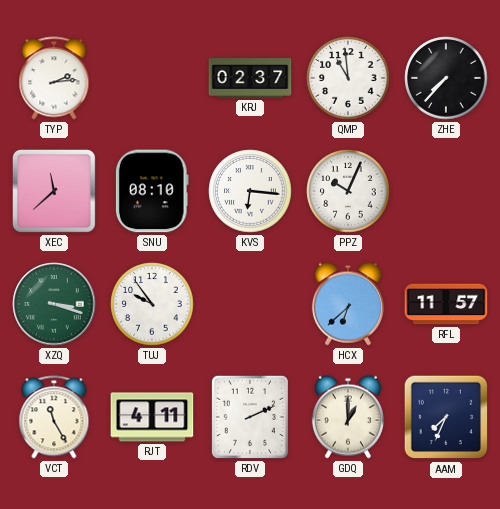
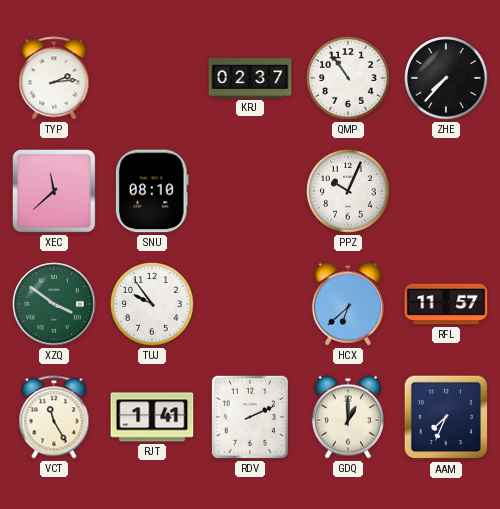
QMP: 10:59 -> 10:54
KVS: 6:16 -> none
XZQ: 3:18 -> 3:51
RJT: 4:11 -> 1:41
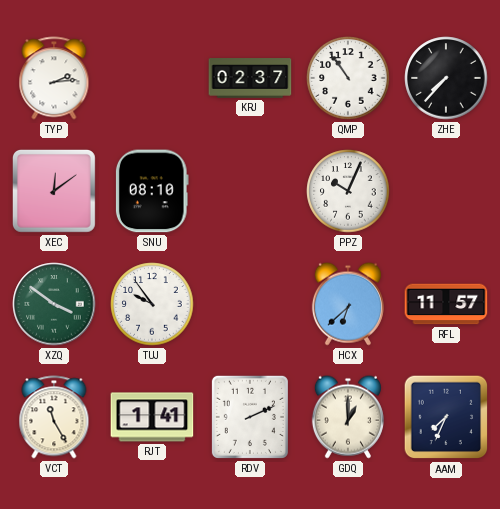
XEC: 11:38 -> 12:09
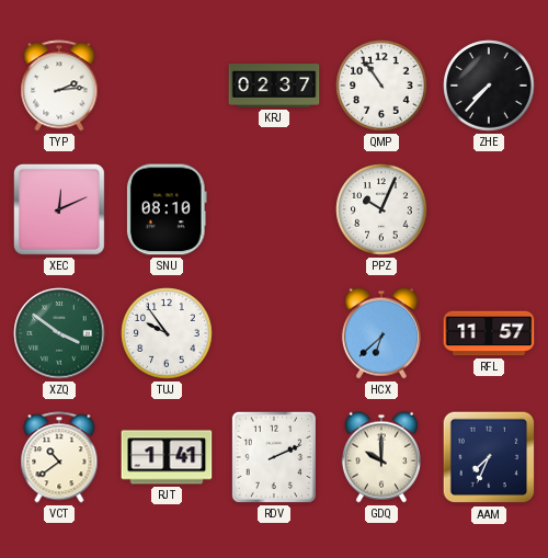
XEC: 12:09 -> 12:11
VCT: 11:25 -> 10:39
GDQ: 1:00 -> 10:00
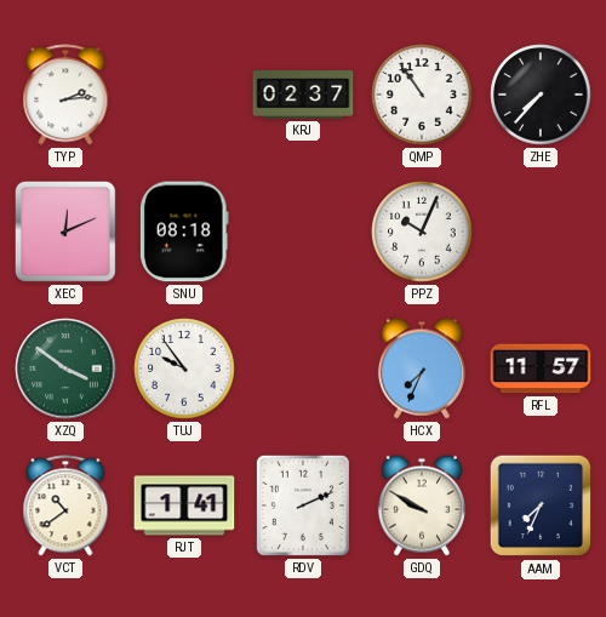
SNU: 08:10 -> 08:18
HCX: 6:38 -> 7:34
GDQ: 10:00 -> 9:50
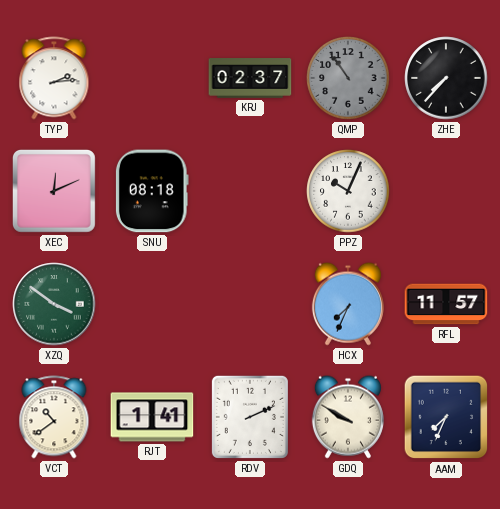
QMP dial: white -> grey
TUJ: 9:54 -> none
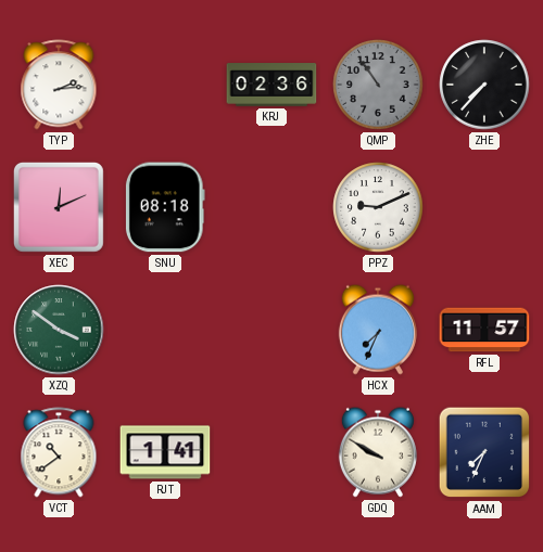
KRJ: 02:37 -> 02:36
PPZ: 10:04 -> 9:11
RDV: 2:11 -> none
